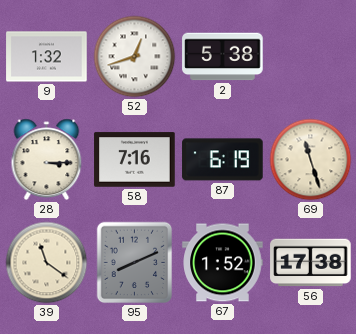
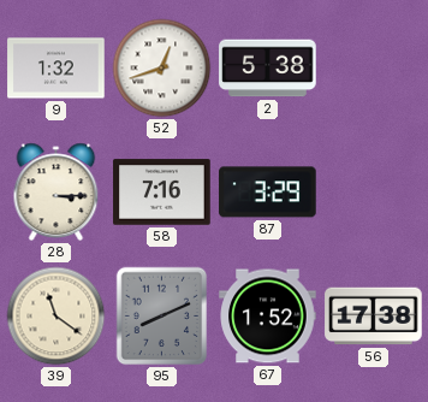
87: 6:19 -> 3:29
69: 11:27 -> none
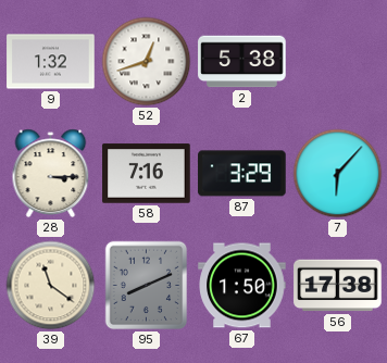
7: none -> 6:07
67: 1:52 -> 1:50
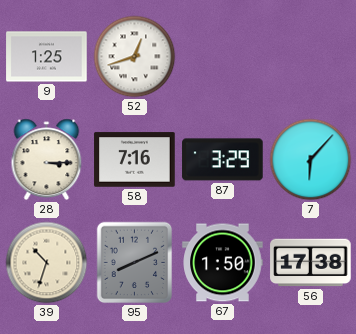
9: 1:32 -> 1:25
2: 5:38 -> none
39: 11:21 -> 10:33
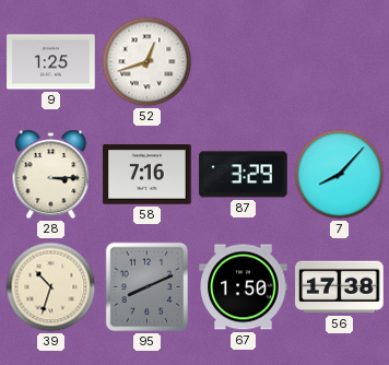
7: 6:07 -> 8:07
